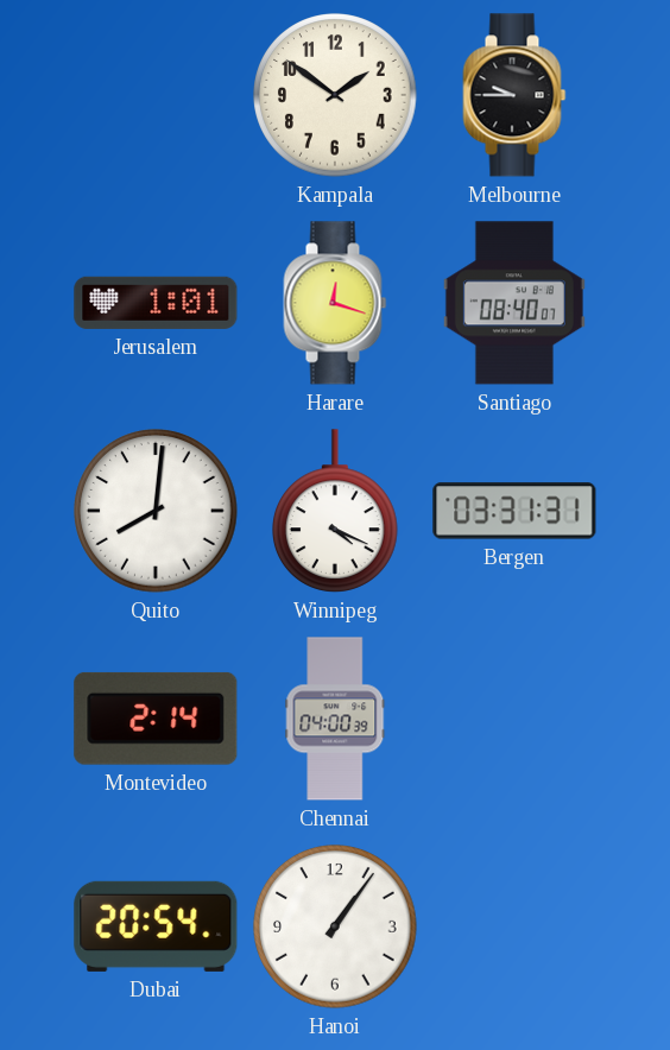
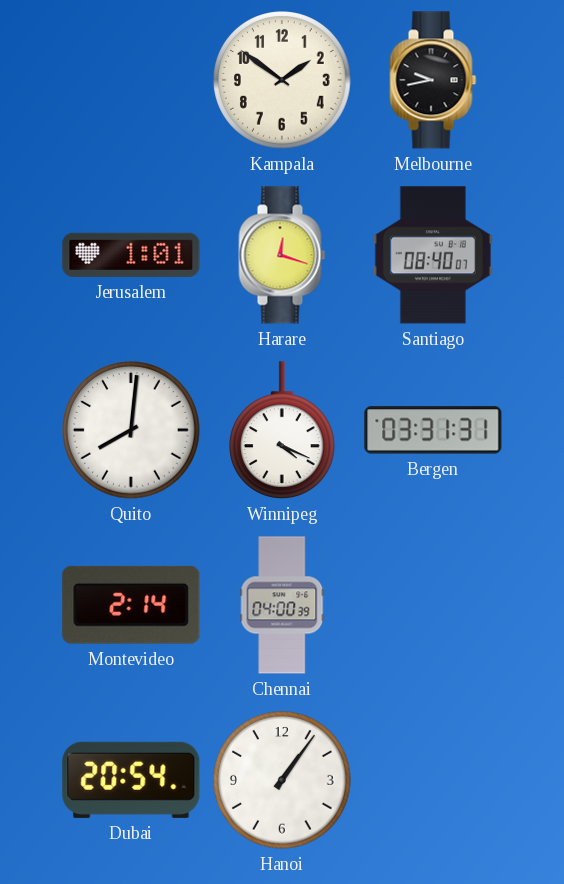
Melbourne: 9:45 -> 9:43
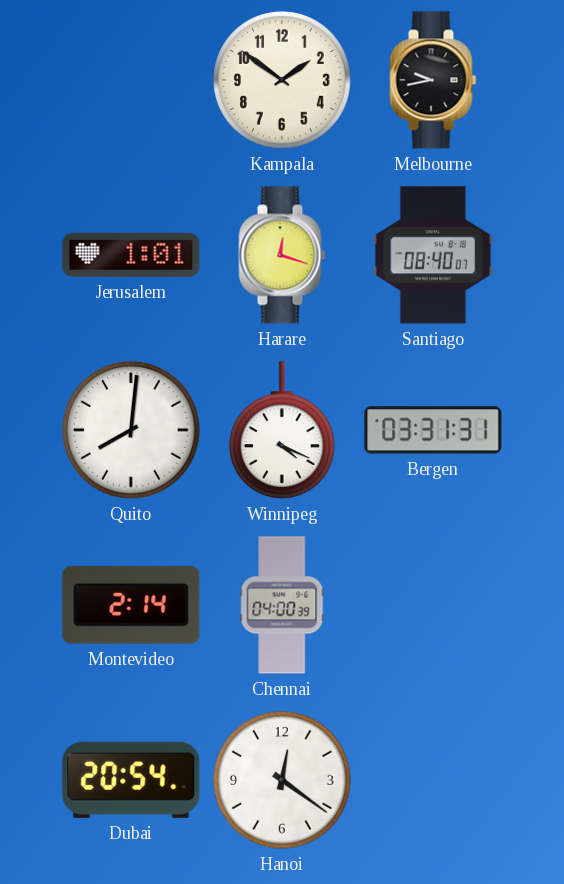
Hanoi: 1:06 -> 12:21
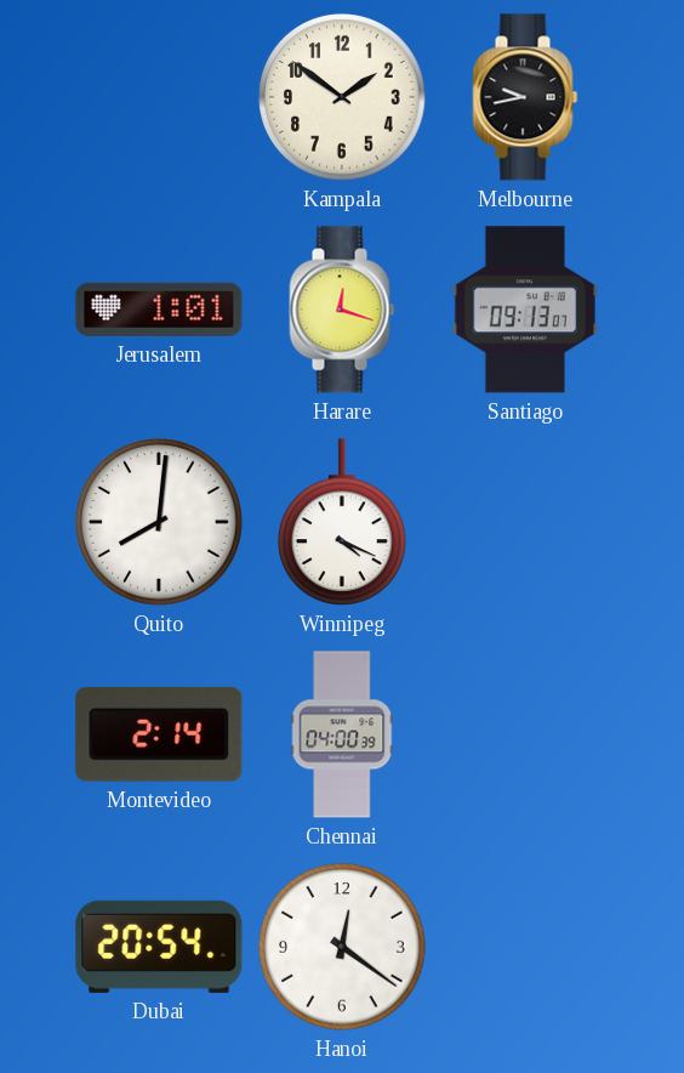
Santiago: 08:40 -> 09:13
Bergen: 03:31 -> none
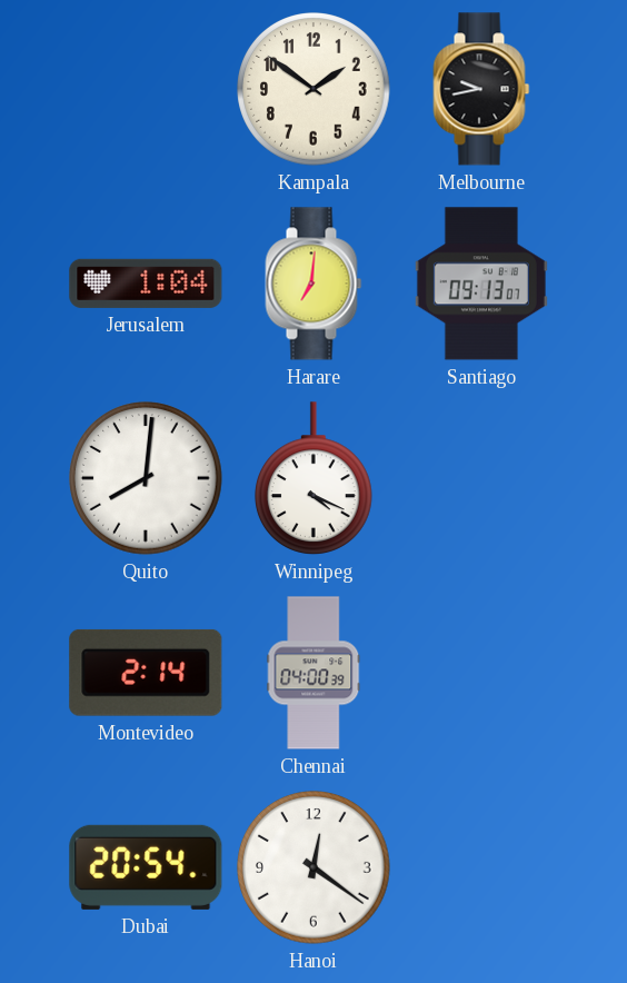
Jerusalem: 1:01 -> 1:04
Harare: 12:18 -> 7:01
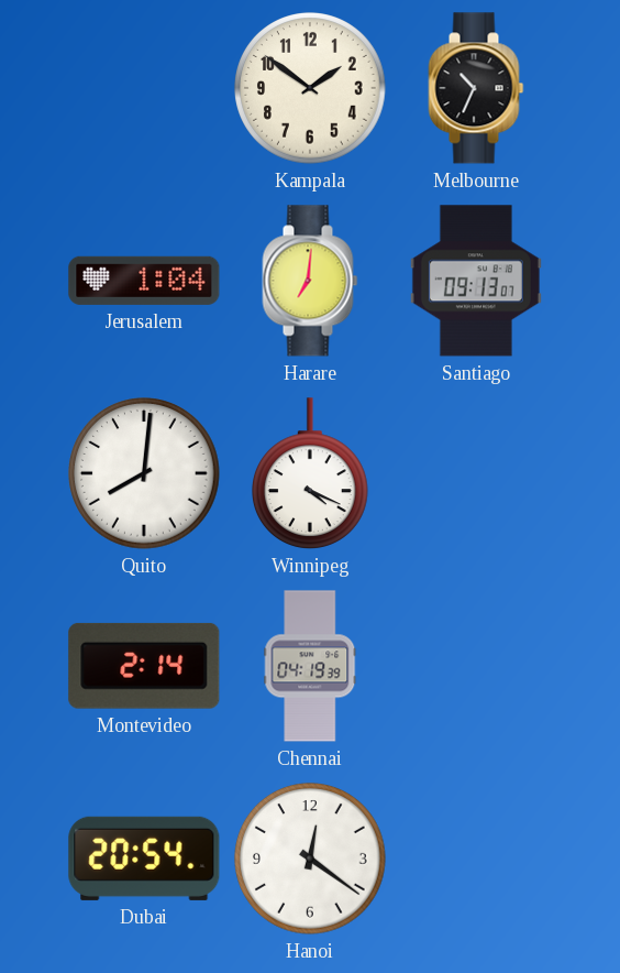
Melbourne: 9:43 -> 10:34
Chennai: 04:00 -> 04:19
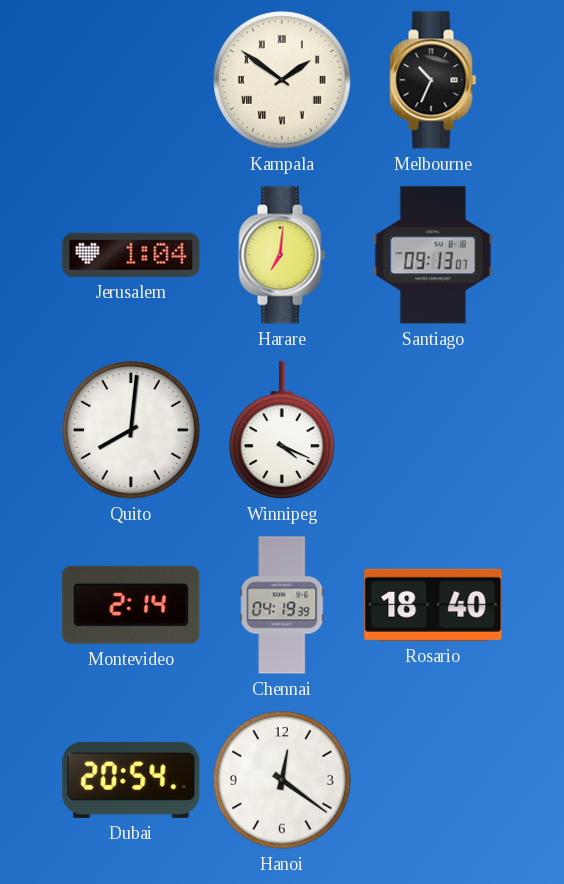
Kampala numerals: Arabic -> Roman
Rosario: none -> 18:40
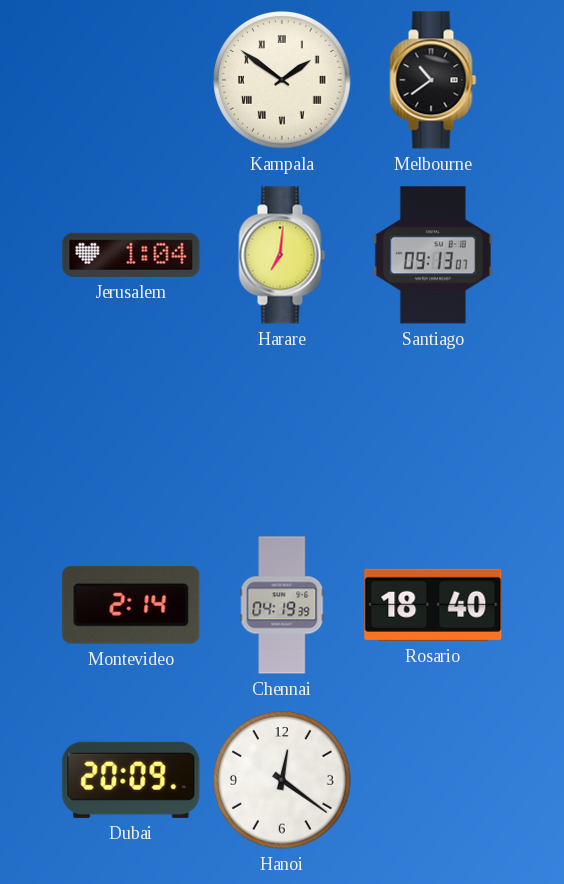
Melbourne: 10:34 -> 10:39
Quito: 8:01 -> none
Winnipeg: 4:19 -> none
Dubai: 20:54 -> 20:09
